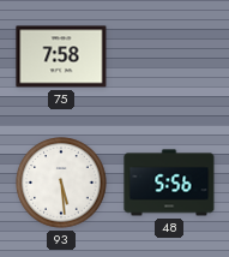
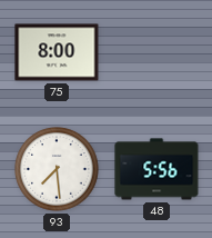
75: 7:58 -> 8:00
93: 5:29 -> 7:29
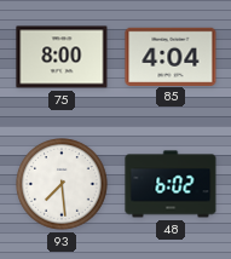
85: none -> 4:04
48: 5:56 -> 6:02
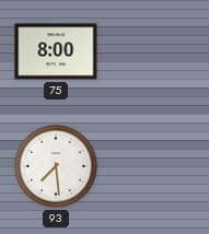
85: 4:04 -> none
48: 6:02 -> none
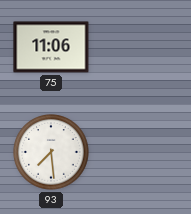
75: 8:00 -> 11:06
